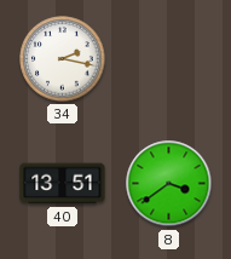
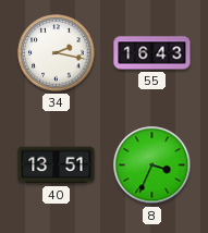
55: none -> 16:43
8: 3:39 -> 3:34
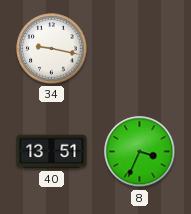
34: 2:17 -> 9:17
55: 16:43 -> none
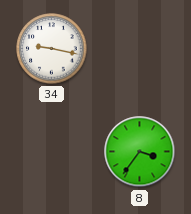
40: 13:51 -> none
8: 3:34 -> 3:36
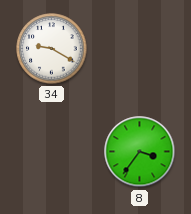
34: 9:17 -> 9:20
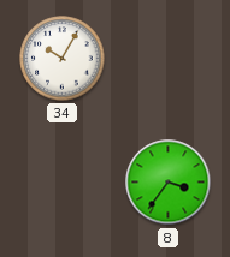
34: 9:20 -> 10:05
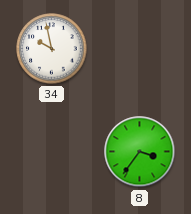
34: 10:05 -> 9:58
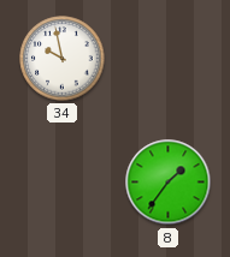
8: 3:36 -> 1:36
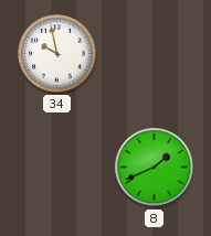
8: 1:36 -> 1:41
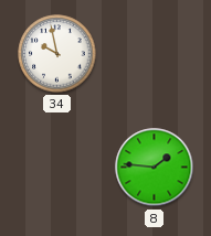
8: 1:41 -> 1:46
